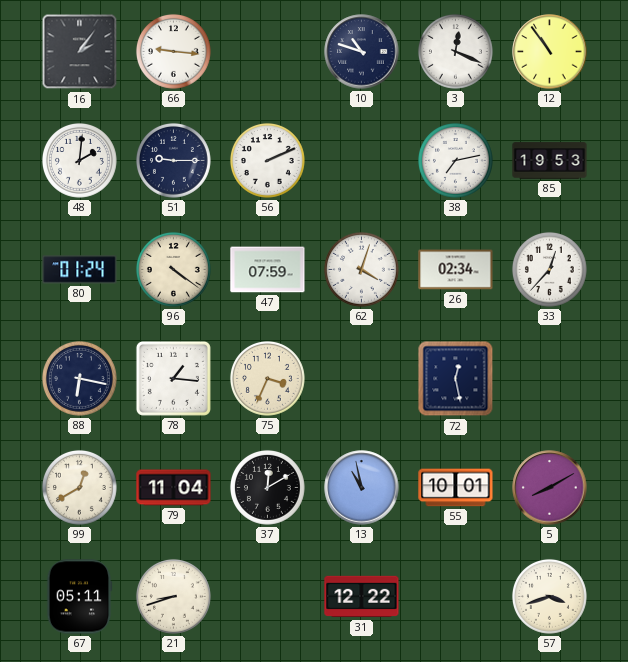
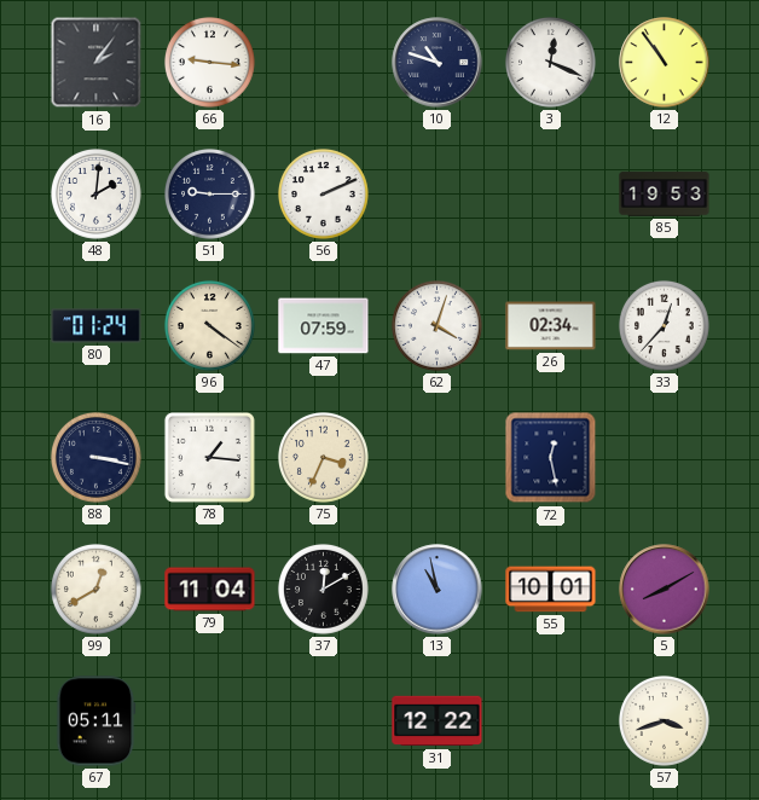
38: 7:13 -> none
88: 6:17 -> 3:17
21: 8:42 -> none
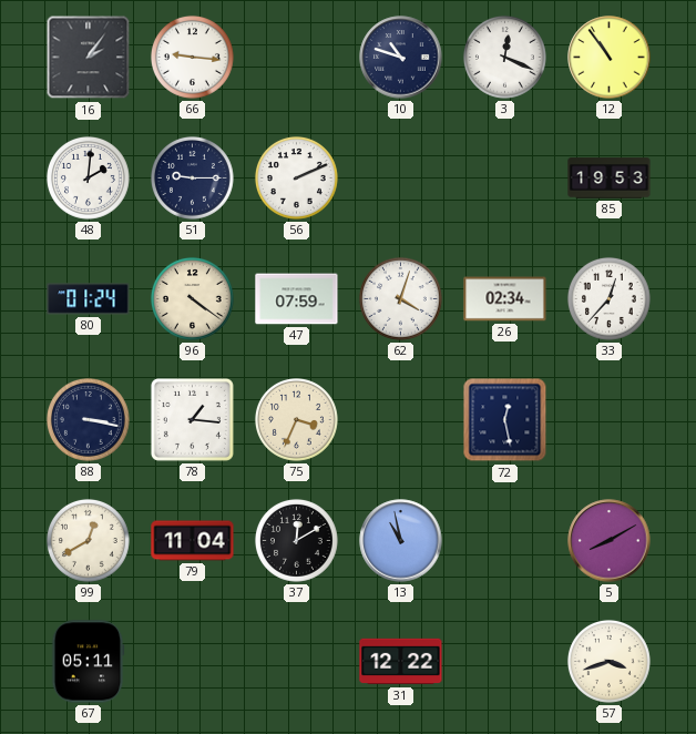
55: 10:01 -> none
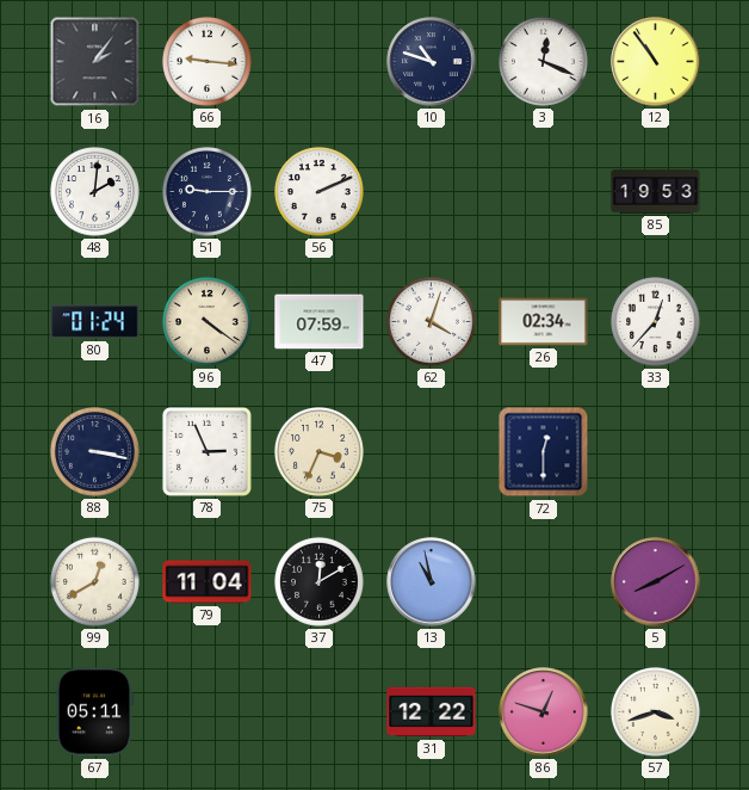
78: 1:16 -> 2:56
72: 12:28 -> 12:30
86: none -> 12:48
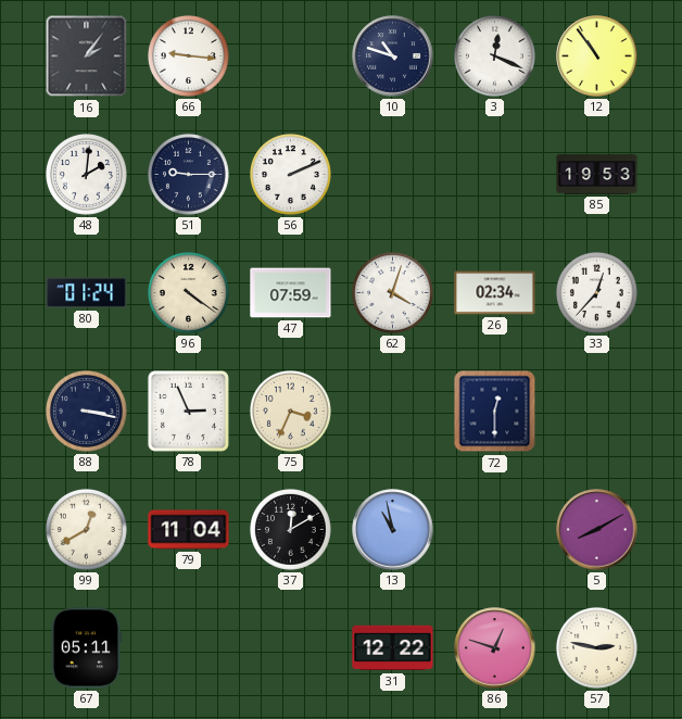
57: 3:42 -> 2:47
